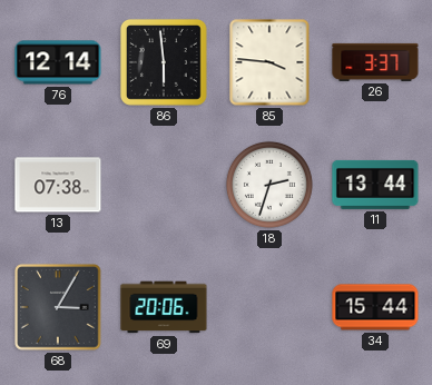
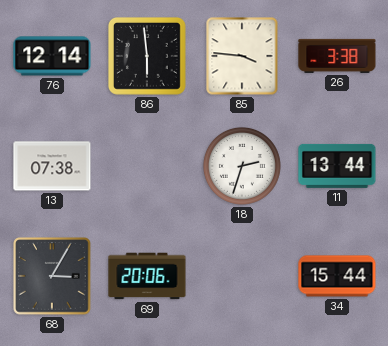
26: 3:37 -> 3:38
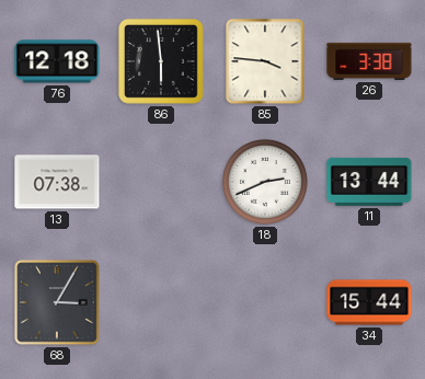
76: 12:14 -> 12:18
18: 2:33 -> 2:41
69: 20:06 -> none
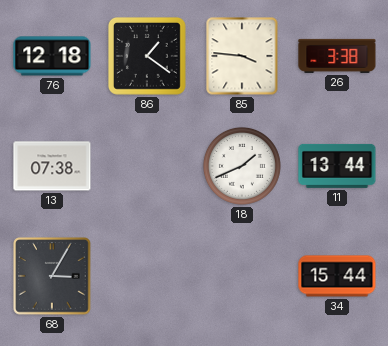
86: 5:59 -> 1:21
18: 2:41 -> 1:41
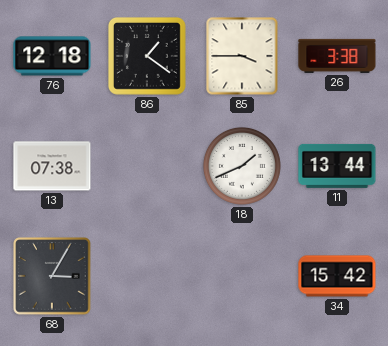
85: 3:46 -> 3:45
34: 15:44 -> 15:42
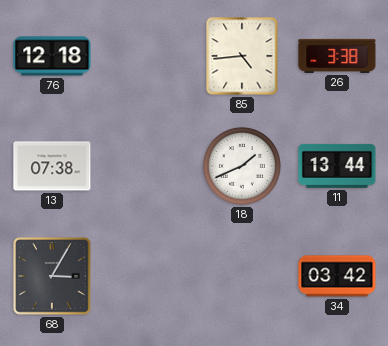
86: 1:21 -> none
85: 3:45 -> 4:44
34: 15:42 -> 03:42
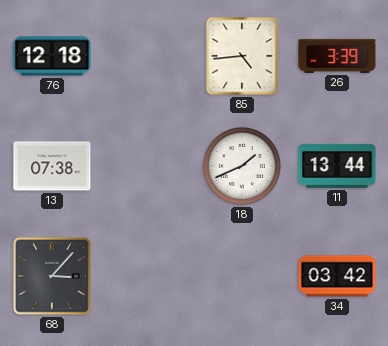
26: 3:38 -> 3:39
68: 3:05 -> 3:07
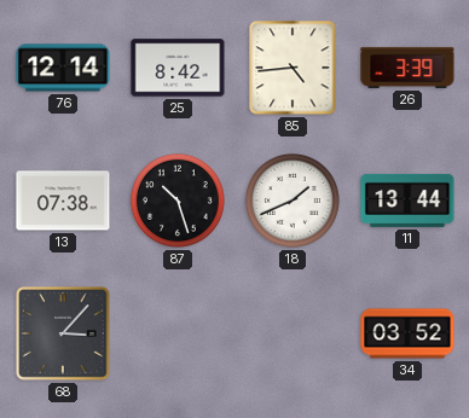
76: 12:18 -> 12:14
25: none -> 8:42
87: none -> 10:27
34: 03:42 -> 03:52
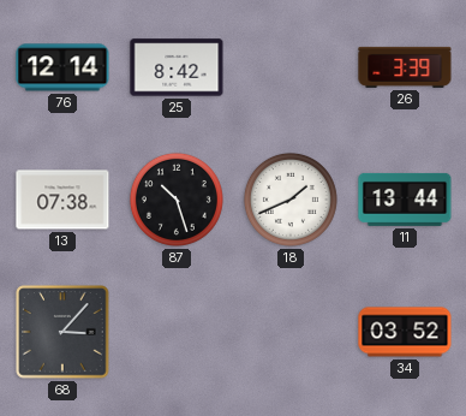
85: 4:44 -> none
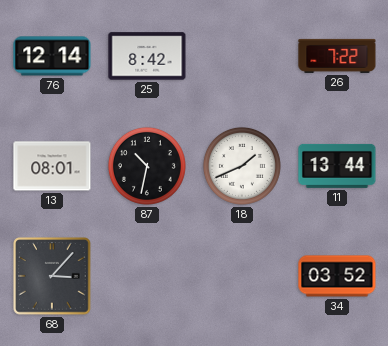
26: 3:39 -> 7:22
13: 07:38 -> 08:01
87: 10:27 -> 10:32
